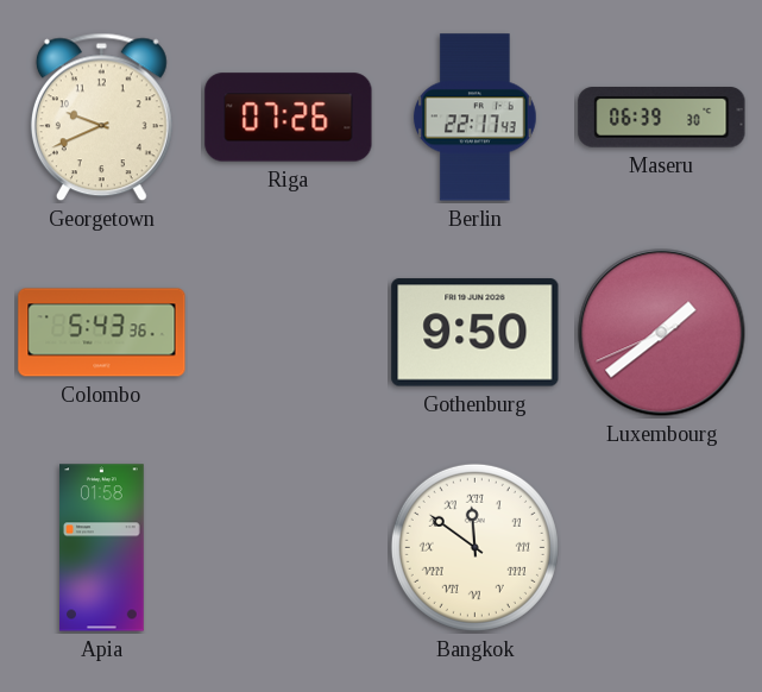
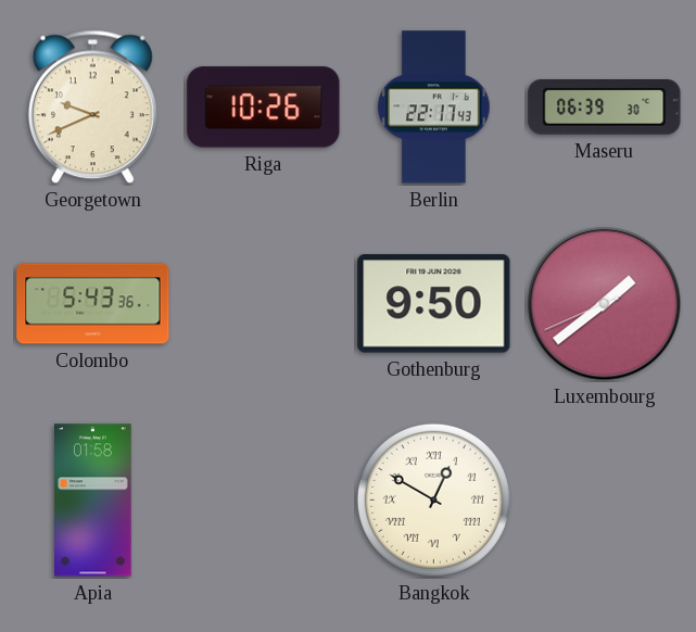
Riga: 07:26 -> 10:26
Bangkok: 11:51 -> 12:50
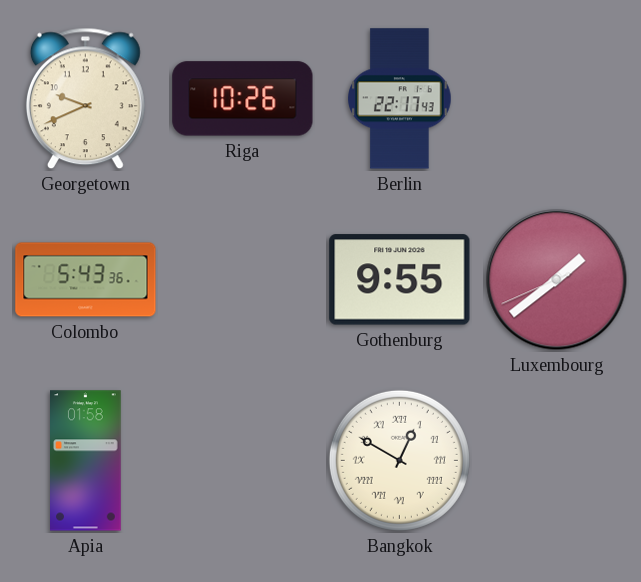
Maseru: 06:39 -> none
Gothenburg: 9:50 -> 9:55
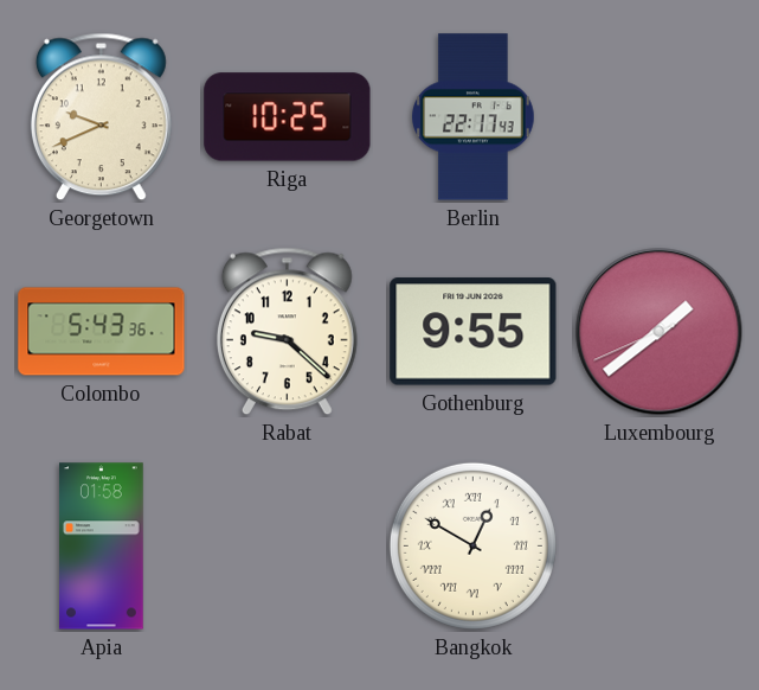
Riga: 10:26 -> 10:25
Rabat: none -> 9:22
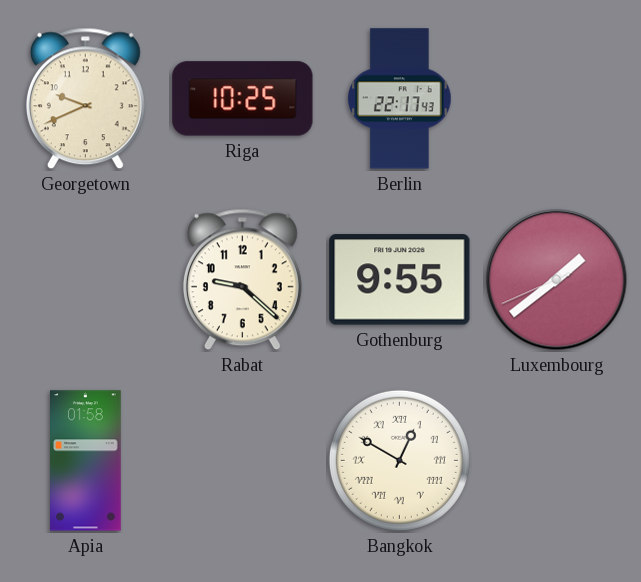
Colombo: 5:43 -> none
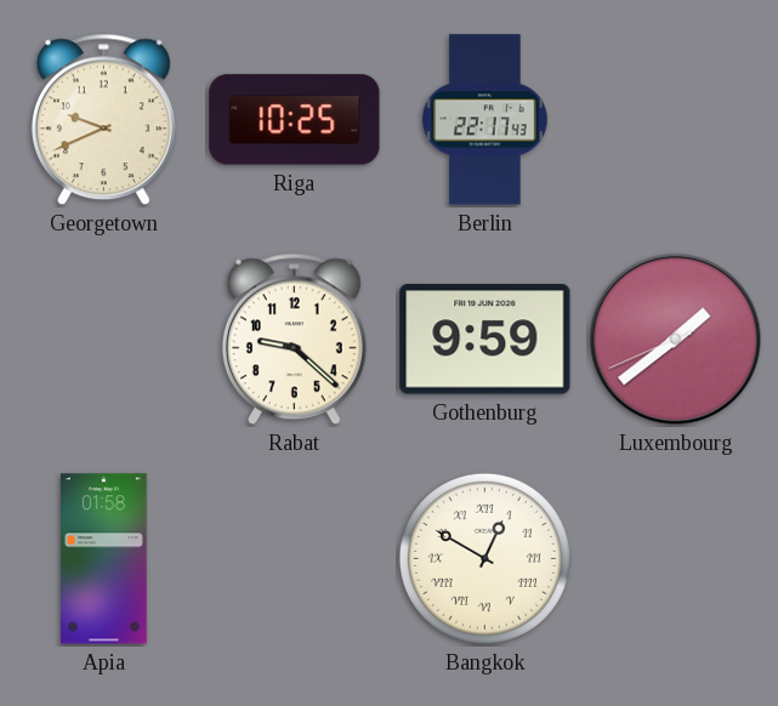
Gothenburg: 9:55 -> 9:59
